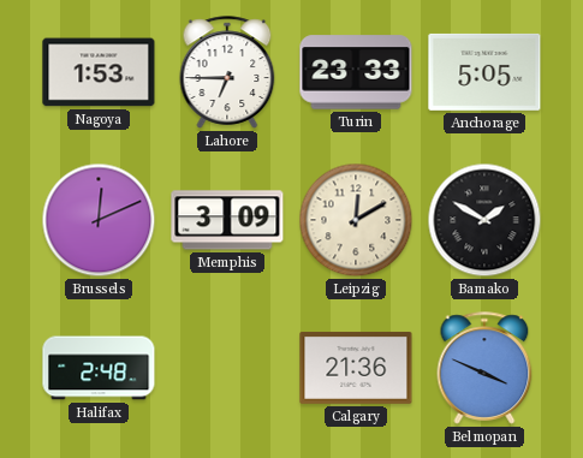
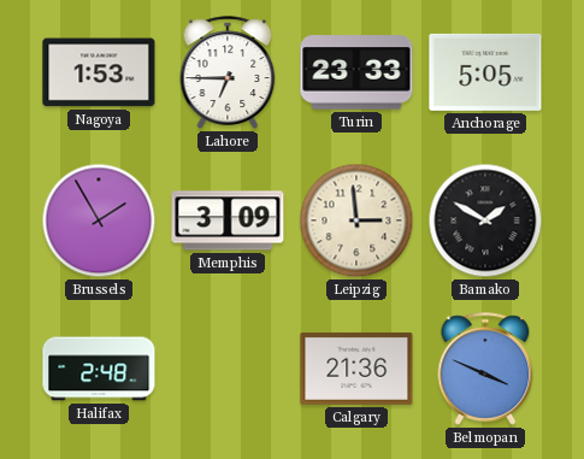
Brussels: 12:11 -> 1:55
Leipzig: 12:10 -> 2:59
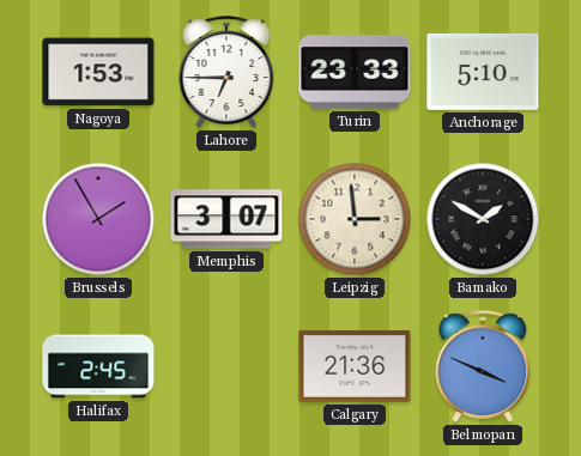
Anchorage: 5:05 -> 5:10
Memphis: 3:09 -> 3:07
Halifax: 2:48 -> 2:45
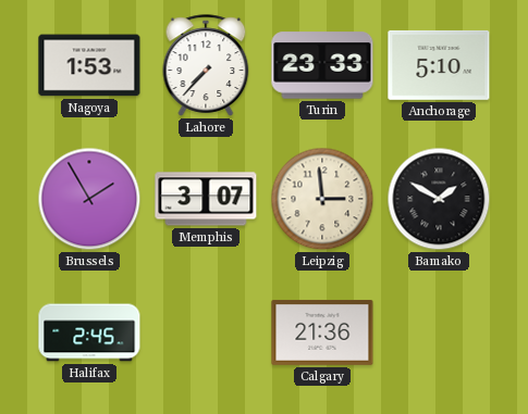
Lahore: 6:45 -> 7:37
Belmopan: 3:49 -> none
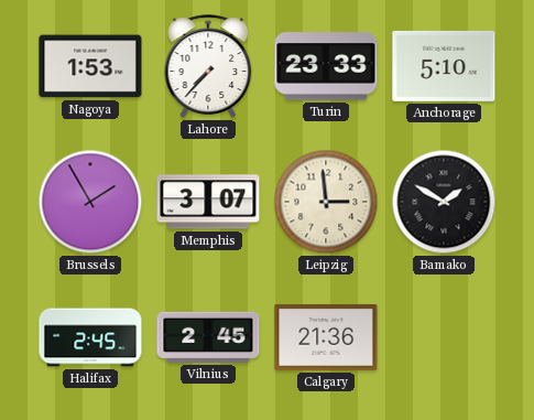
Vilnius: none -> 2:45
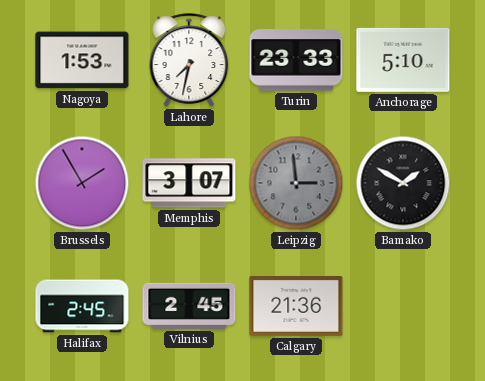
Lahore: 7:37 -> 7:32
Leipzig dial: cream -> grey
